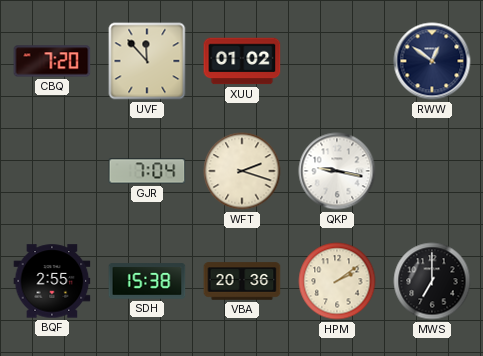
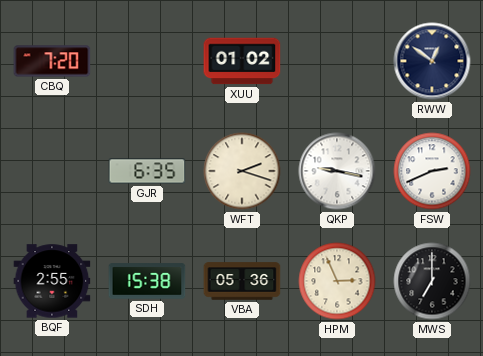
UVF: 11:53 -> none
GJR: 7:04 -> 6:35
FSW: none -> 2:41
VBA: 20:36 -> 05:36
HPM: 2:09 -> 2:56
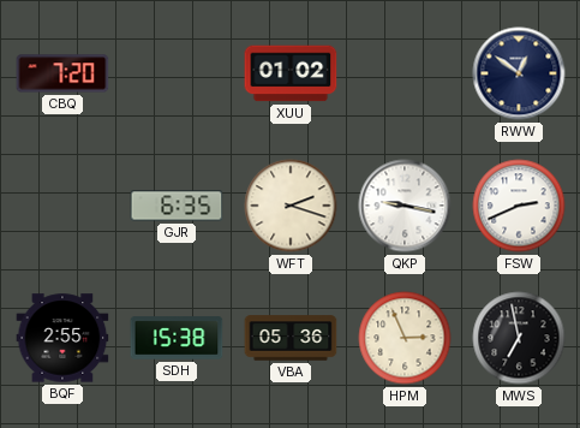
MWS: 7:00 -> 6:58
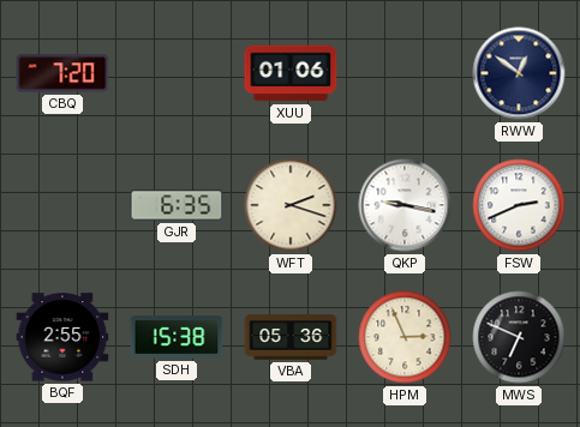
XUU: 01:02 -> 01:06
MWS: 6:58 -> 6:49
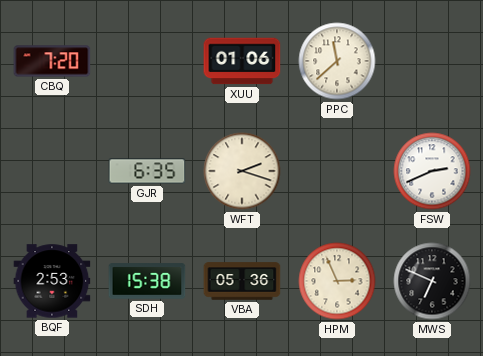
PPC: none -> 11:38
RWW: 12:51 -> none
QKP: 9:17 -> none
BQF: 2:55 -> 2:53
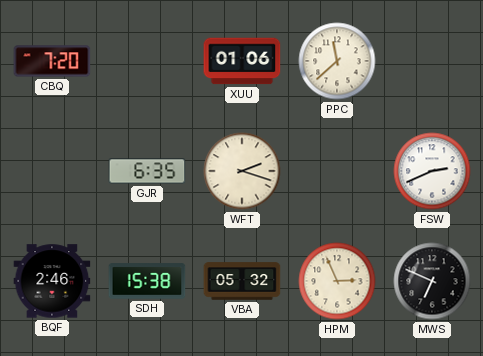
BQF: 2:53 -> 2:46
VBA: 05:36 -> 05:32
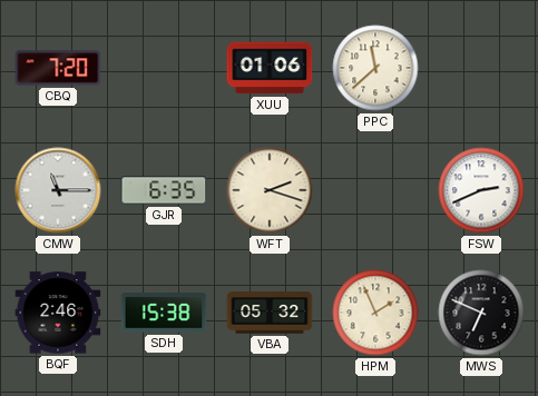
CMW: none -> 11:15
HPM: 2:56 -> 1:56
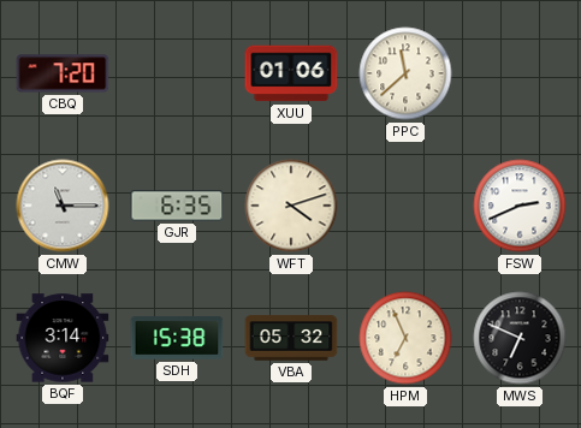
WFT: 2:18 -> 4:12
BQF: 2:46 -> 3:14
HPM: 1:56 -> 6:56
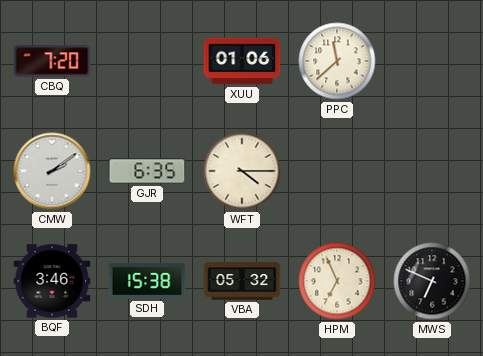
CMW: 11:15 -> 2:09
WFT: 4:12 -> 4:15
FSW: 2:41 -> none
BQF: 3:14 -> 3:46
